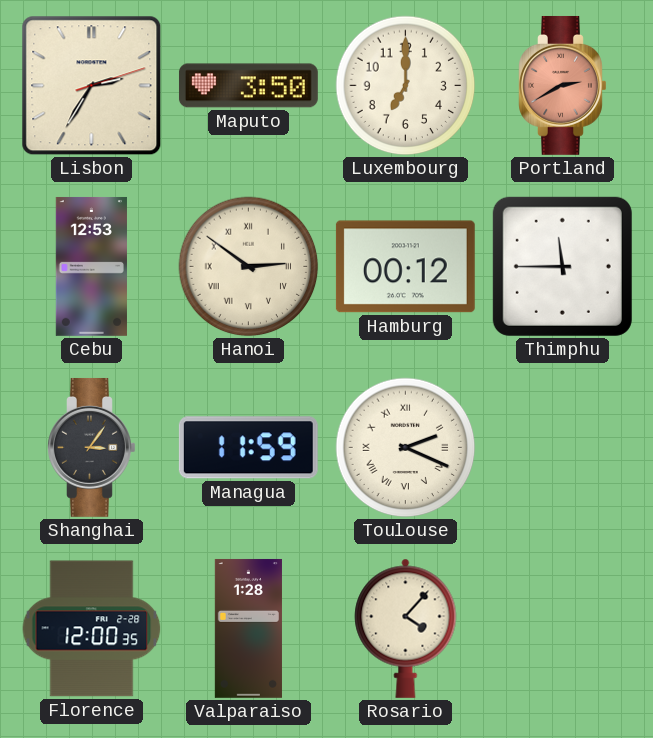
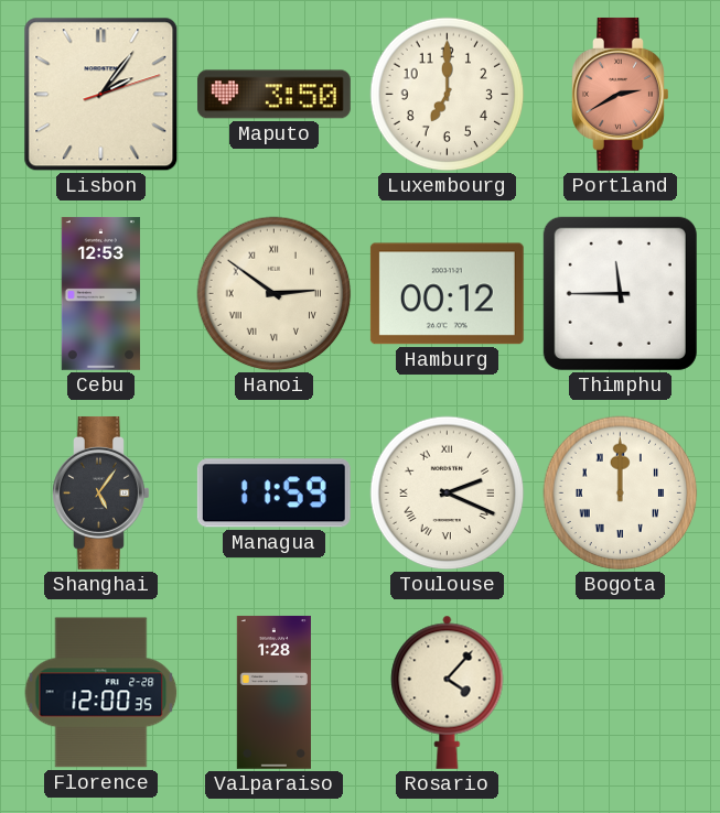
Lisbon: 2:35 -> 2:06
Shanghai: 3:06 -> 5:06
Bogota: none -> 12:00
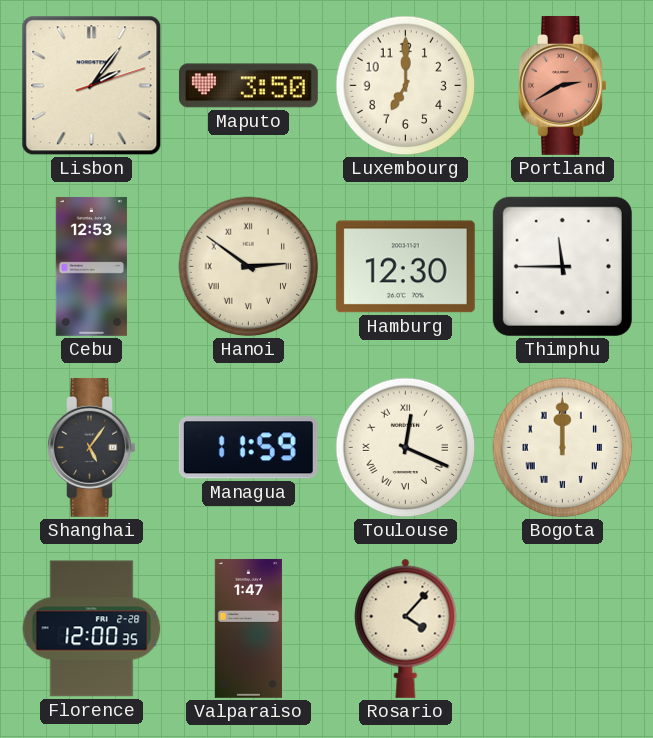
Hamburg: 00:12 -> 12:30
Toulouse: 2:19 -> 12:19
Valparaiso: 1:28 -> 1:47
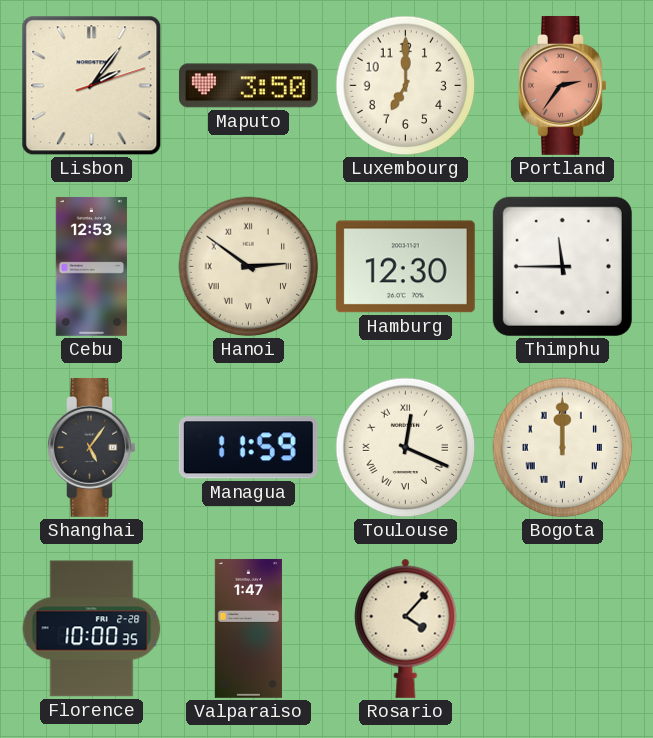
Portland: 2:40 -> 2:36
Florence: 12:00 -> 10:00
